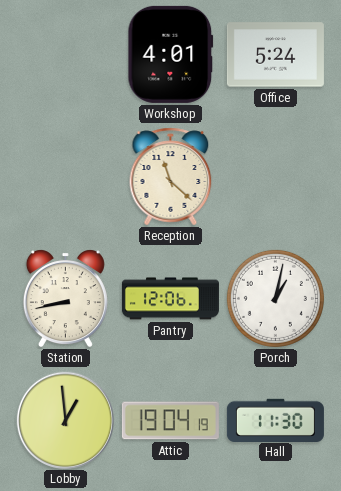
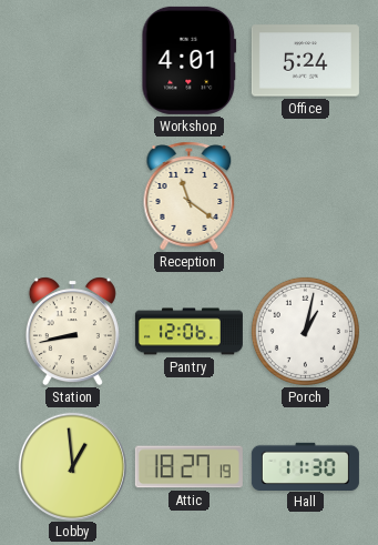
Reception: 11:22 -> 11:21
Attic: 19:04 -> 18:27
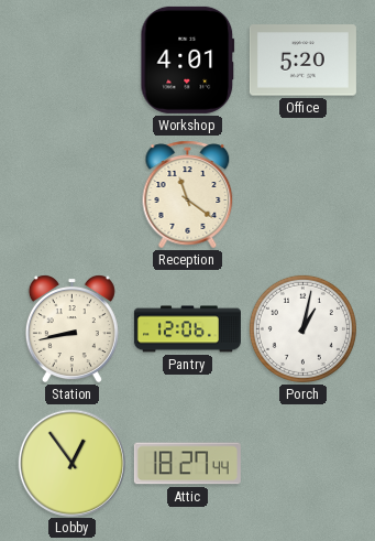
Office: 5:24 -> 5:20
Lobby: 12:59 -> 12:54
Attic: 18:27:19 -> 18:27:44
Hall: 11:30 -> none
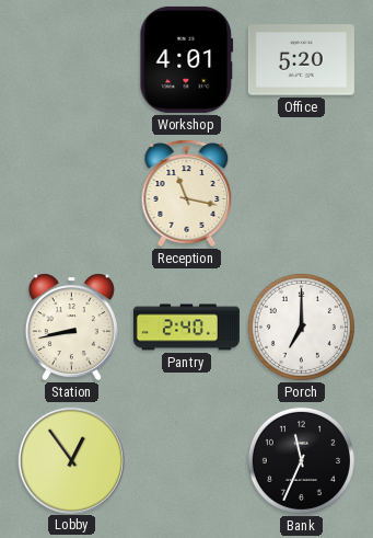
Reception: 11:21 -> 11:17
Pantry: 12:06 -> 2:40
Porch: 1:02 -> 7:00
Attic: 18:27 -> none
Bank: none -> 11:34
